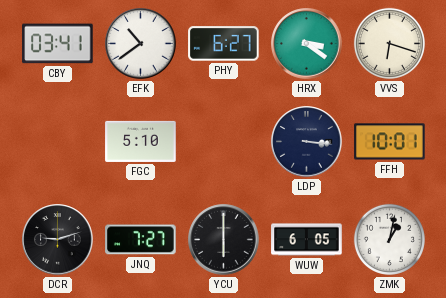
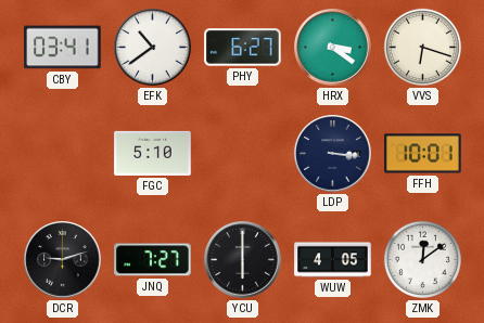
WUW: 6:05 -> 4:05
ZMK: 1:02 -> 12:09
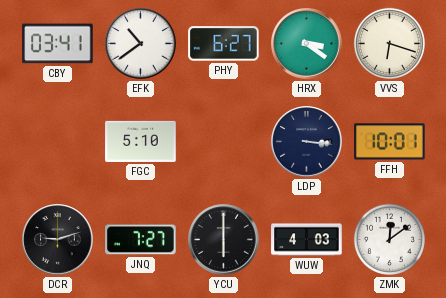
WUW: 4:05 -> 4:03
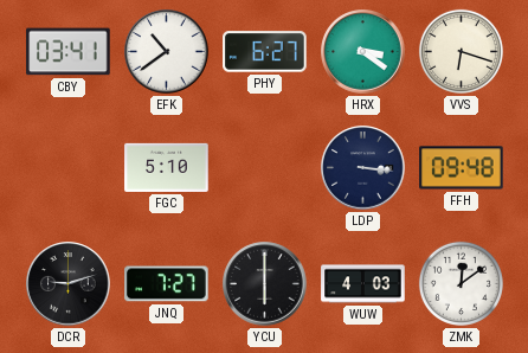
FFH: 10:01 -> 09:48
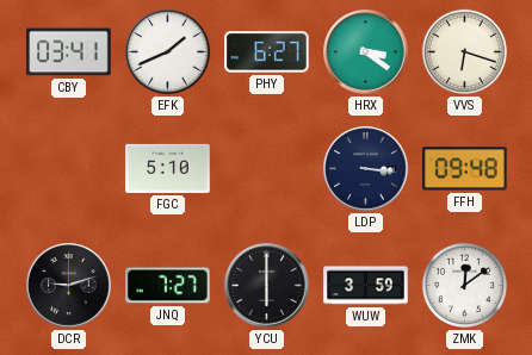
EFK: 10:39 -> 1:41
WUW: 4:03 -> 3:59
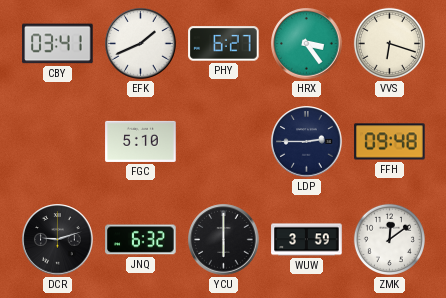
HRX: 3:21 -> 3:24
LDP: 3:16 -> 2:45
JNQ: 7:27 -> 6:32
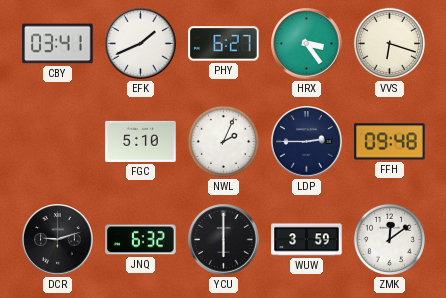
NWL: none -> 2:04
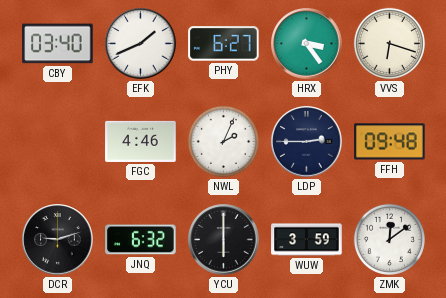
CBY: 03:41 -> 03:40
FGC: 5:10 -> 4:46
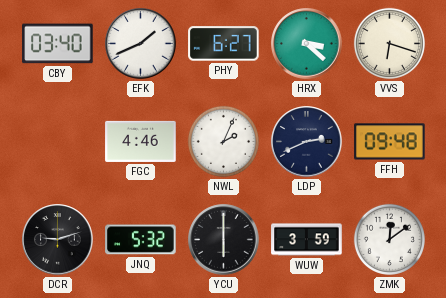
HRX: 3:24 -> 3:22
LDP: 2:45 -> 2:41
JNQ: 6:32 -> 5:32
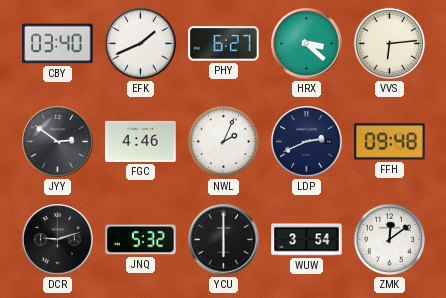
VVS: 6:18 -> 6:14
JYY: none -> 2:51
WUW: 3:59 -> 3:54
